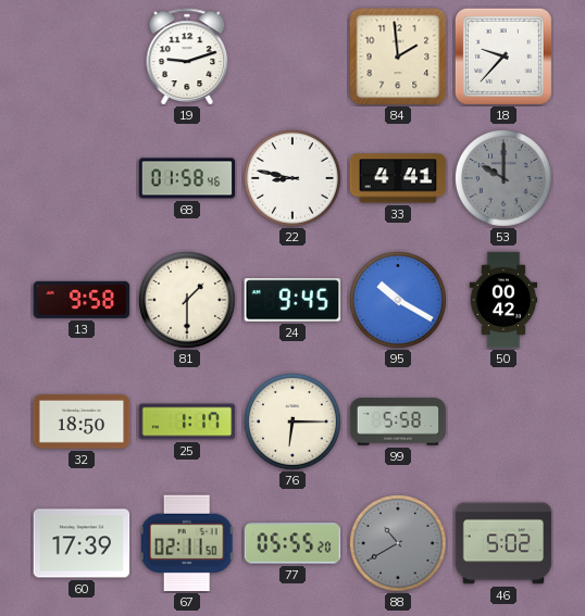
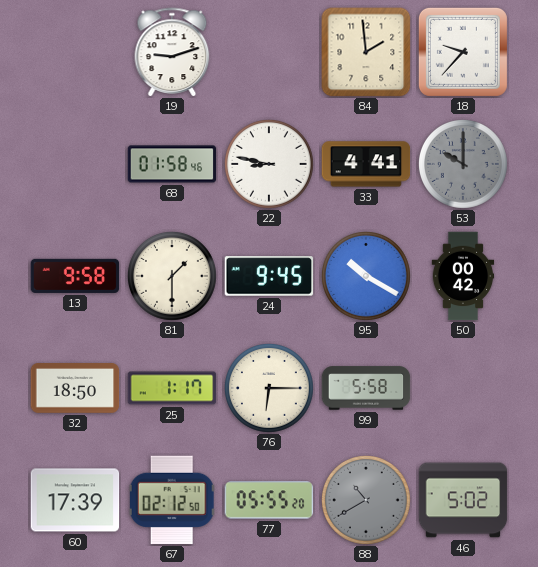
67: 02:11 -> 02:12
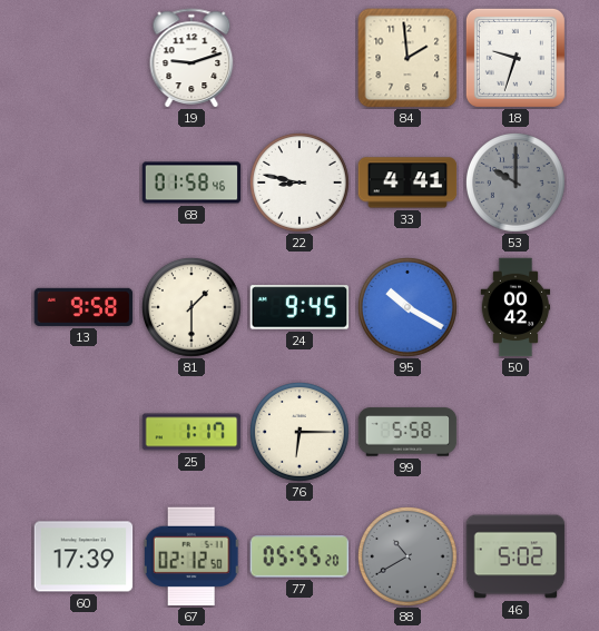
18: 9:37 -> 9:33
32: 18:50 -> none
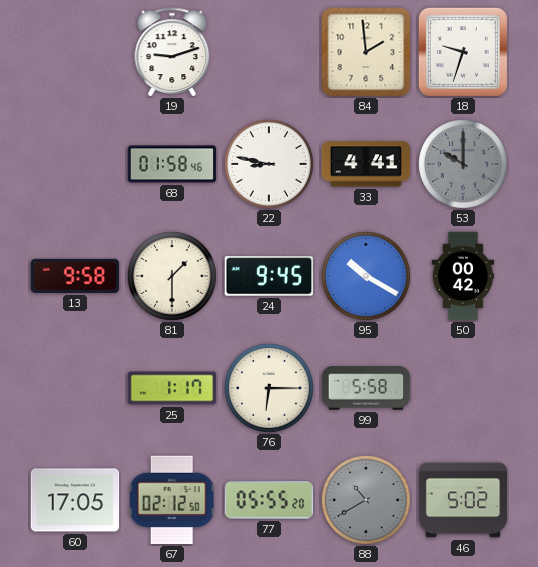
60: 17:39 -> 17:05
